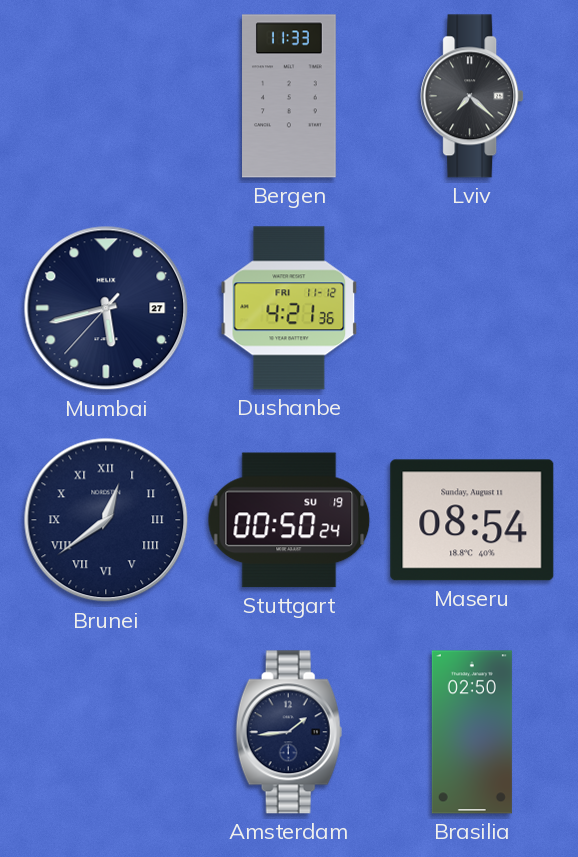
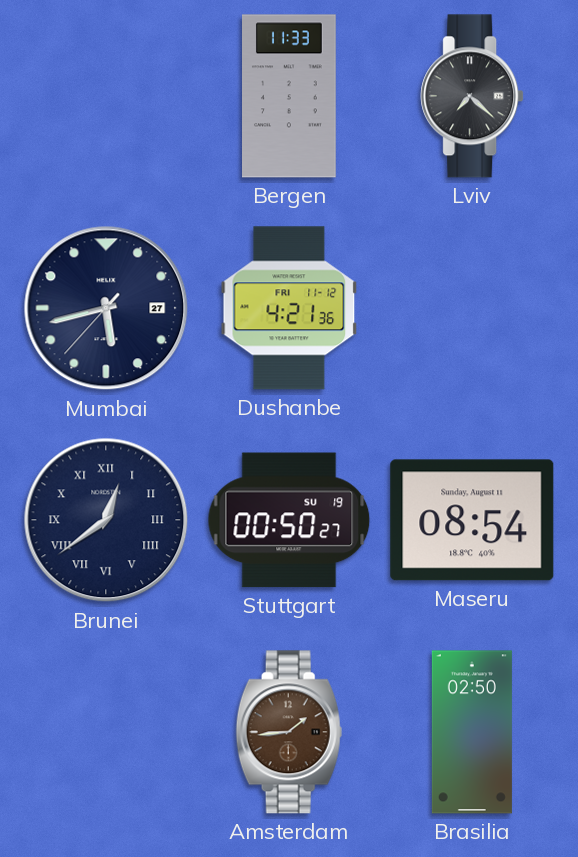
Stuttgart: 00:50:24 -> 00:50:27
Amsterdam dial: navy -> brown
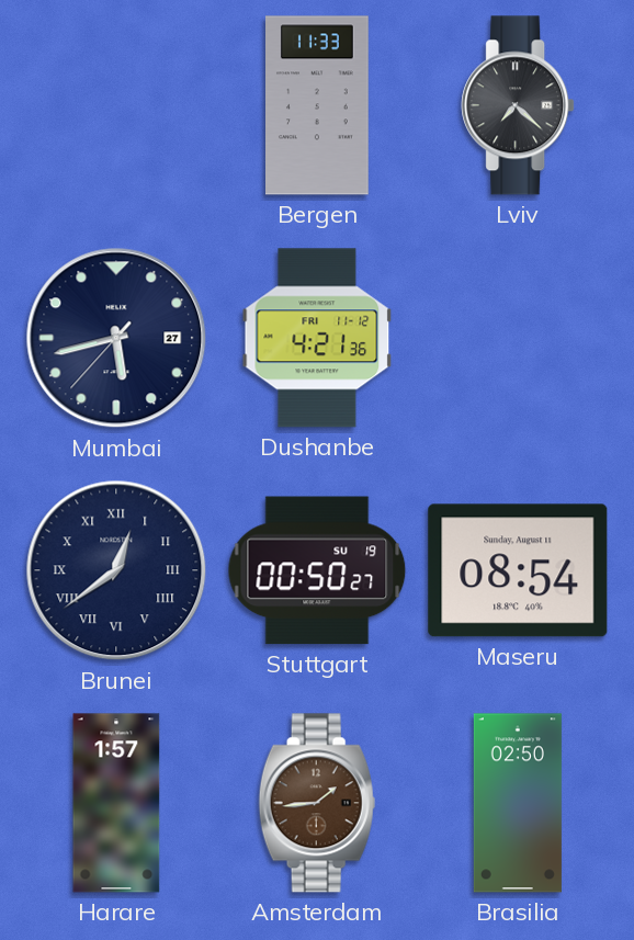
Harare: none -> 1:57
